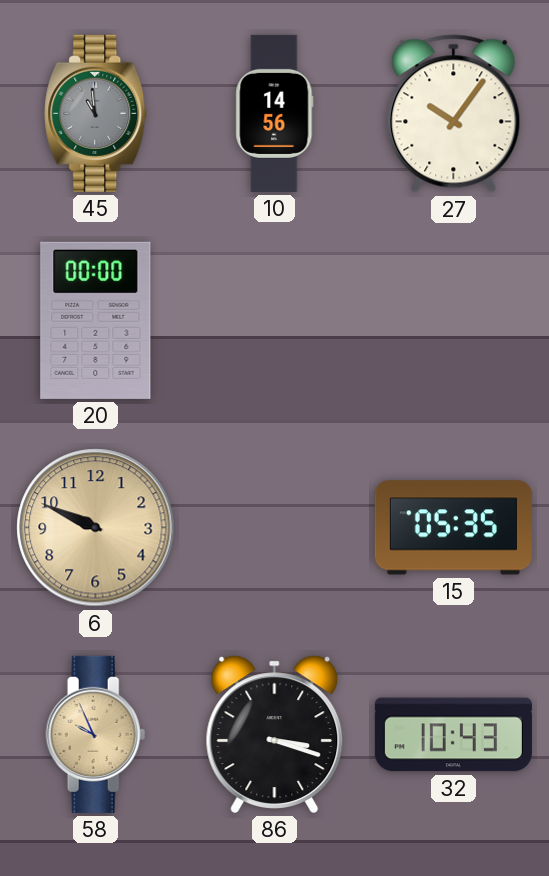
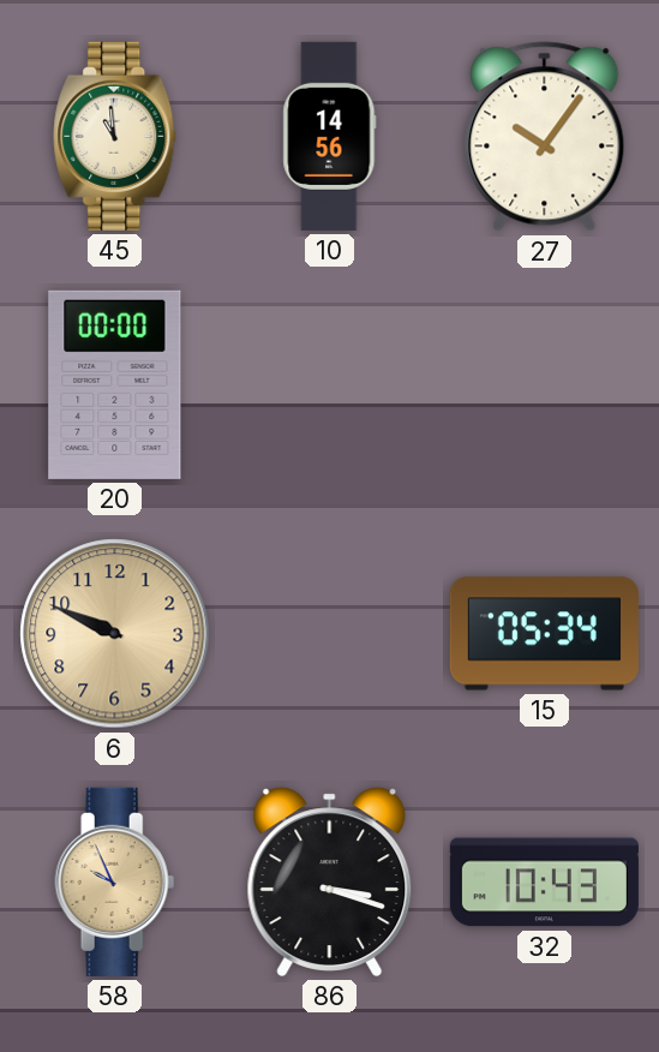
45 dial: grey -> cream
15: 05:35 -> 05:34
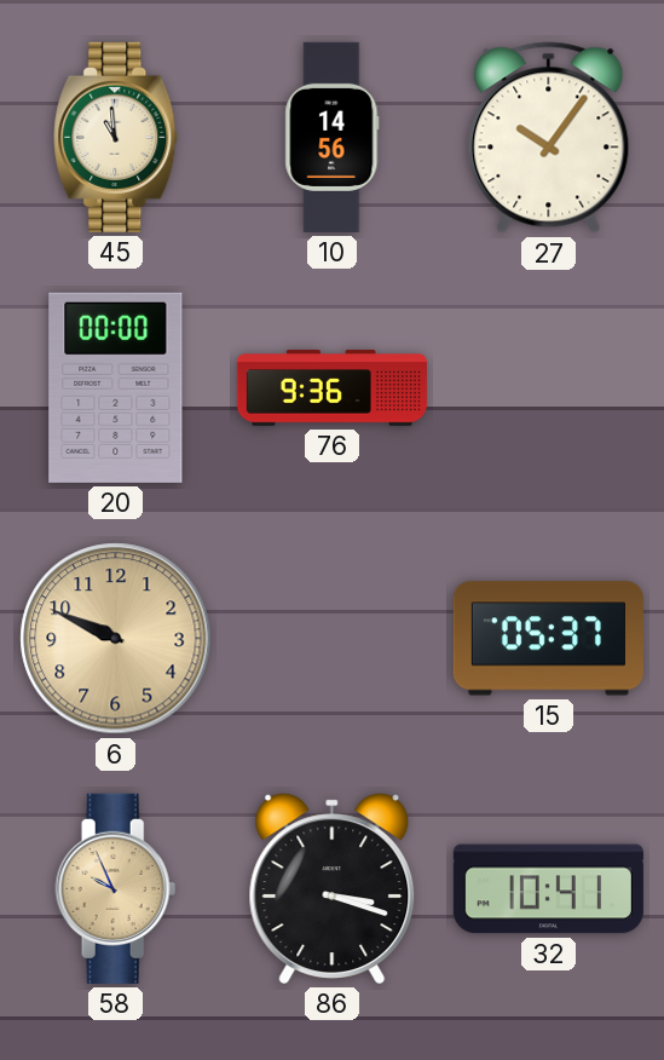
76: none -> 9:36
15: 05:34 -> 05:37
32: 10:43 -> 10:41
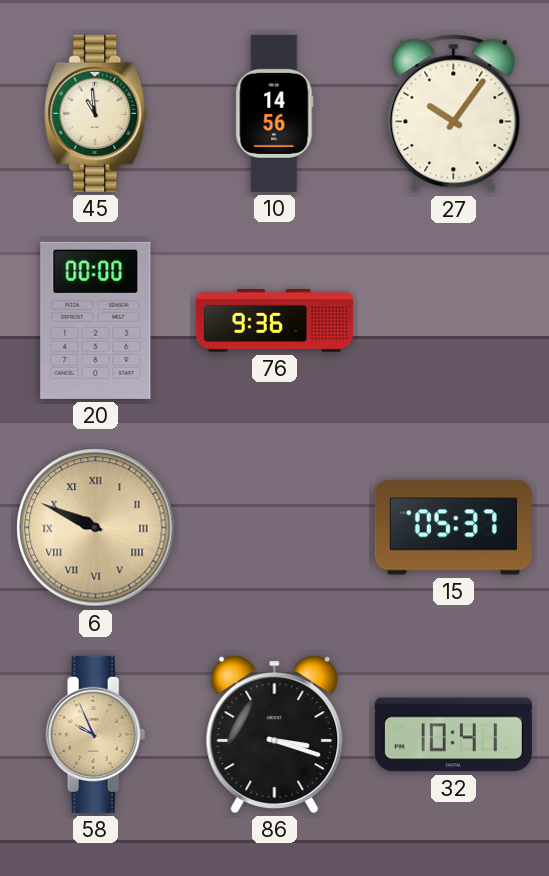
6 numerals: Arabic -> Roman
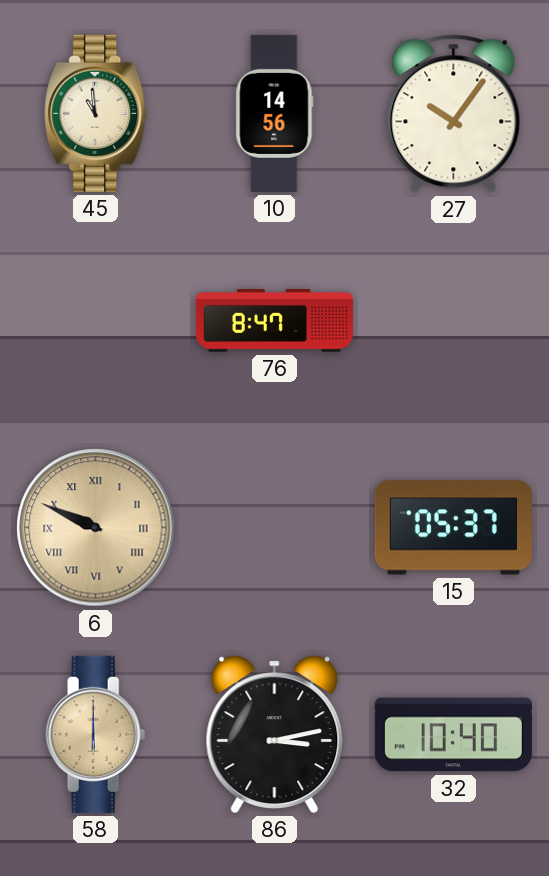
20: 00:00 -> none
76: 9:36 -> 8:47
58: 9:56 -> 6:00
86: 3:18 -> 3:13
32: 10:41 -> 10:40
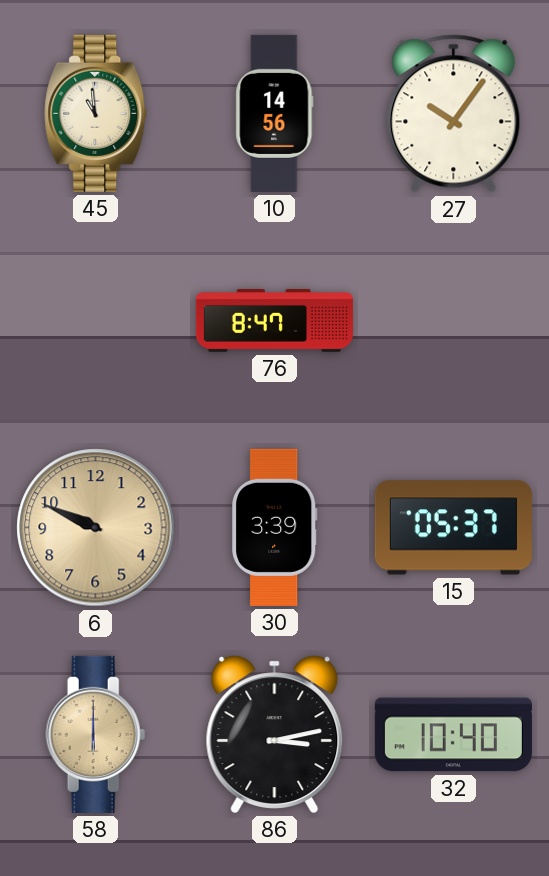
6 numerals: Roman -> Arabic
30: none -> 3:39
